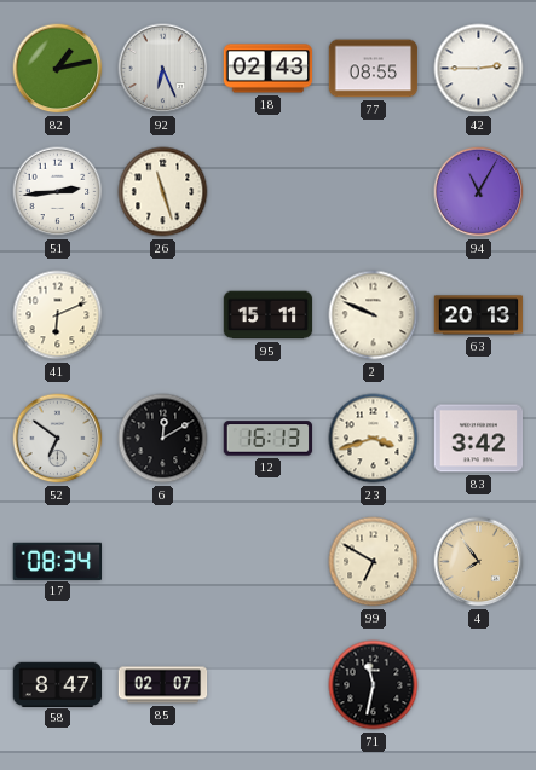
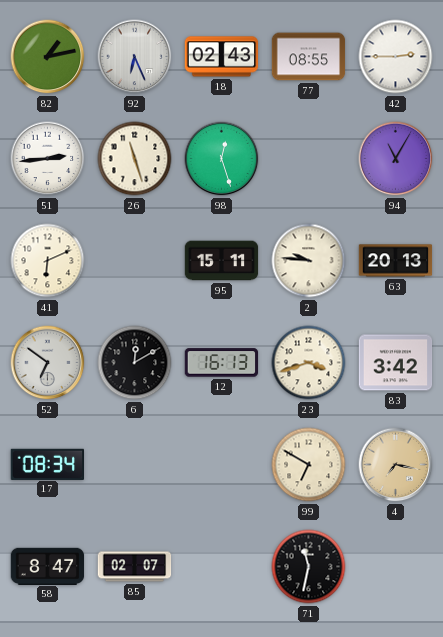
98: none -> 12:27
2: 9:49 -> 9:46
4: 7:54 -> 7:17
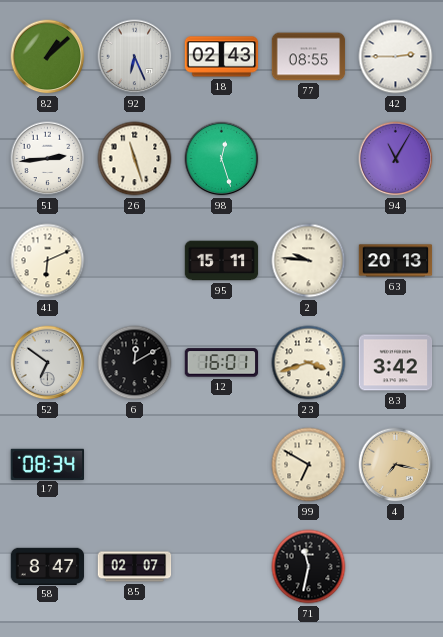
82: 1:13 -> 1:08
12: 16:13 -> 16:01
